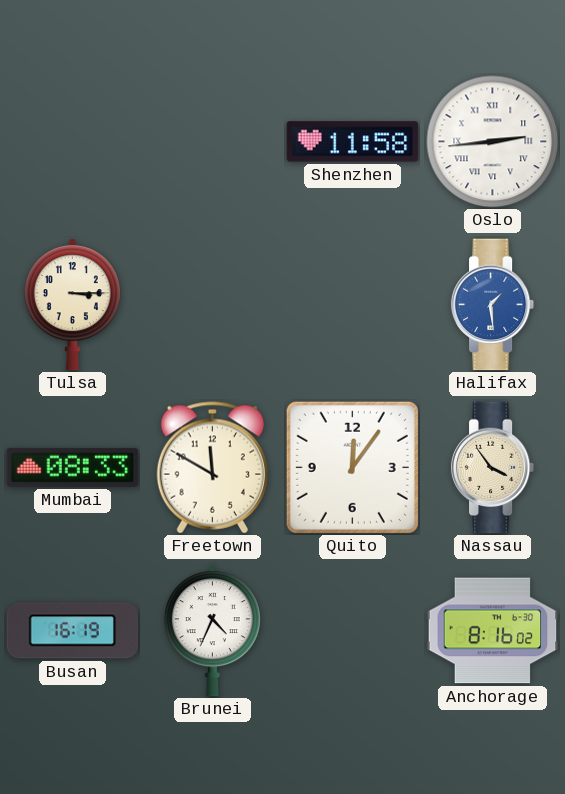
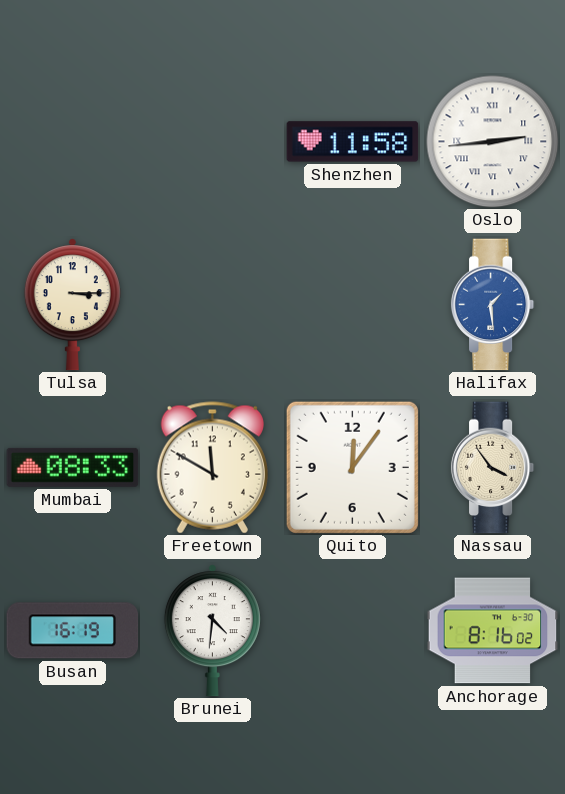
Brunei: 4:34 -> 4:31
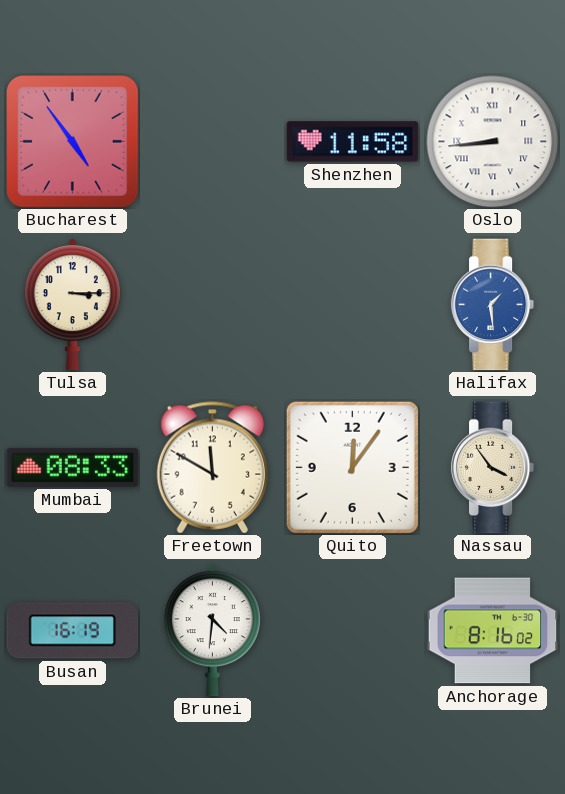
Bucharest: none -> 4:54
Oslo: 2:44 -> 8:44
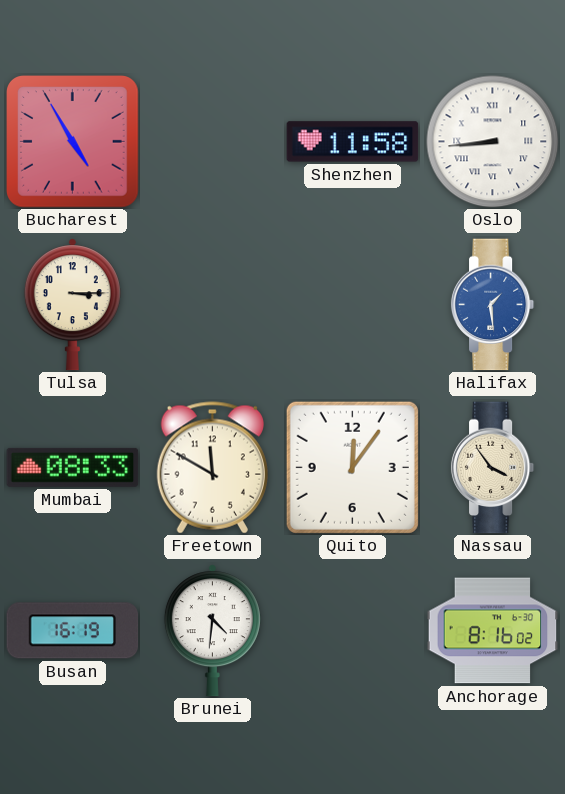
Bucharest: 4:54 -> 4:55
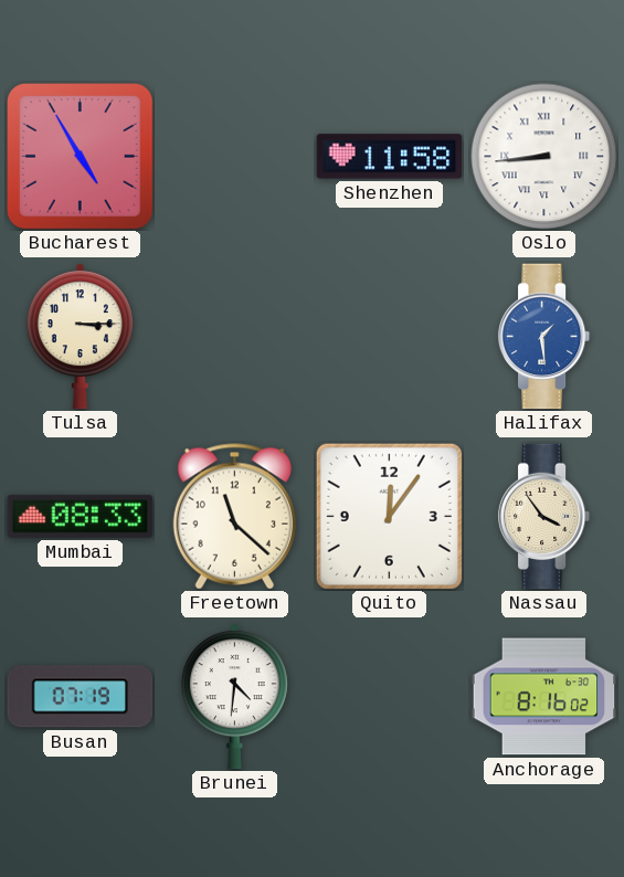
Freetown: 11:50 -> 11:22
Busan: 16:19 -> 07:19
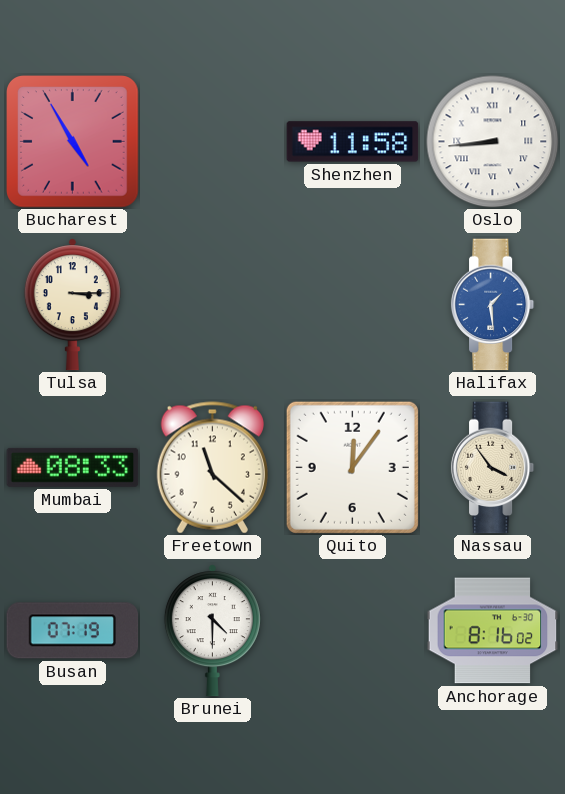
Brunei: 4:31 -> 4:30
